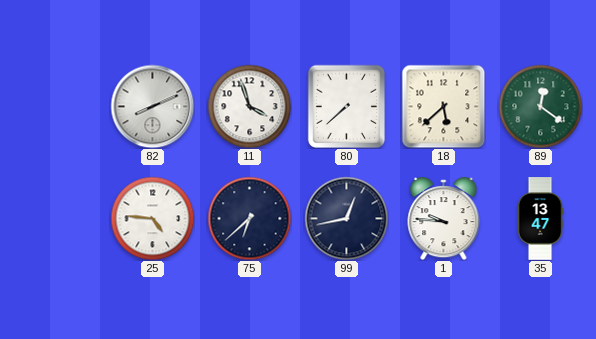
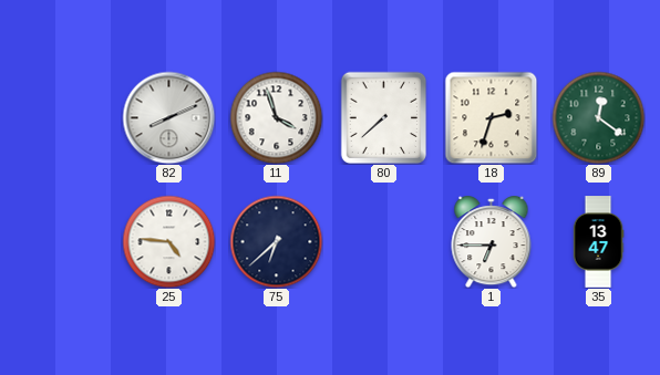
18: 5:38 -> 2:33
99: 12:43 -> none
1: 9:46 -> 6:45
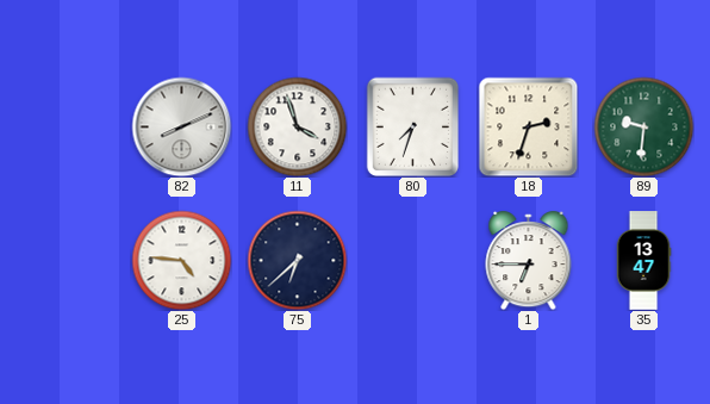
80: 7:38 -> 7:33
89: 12:21 -> 9:31
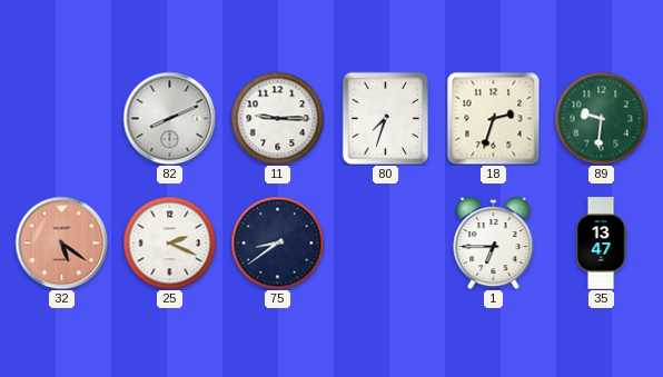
11: 3:57 -> 9:15
32: none -> 5:21
25: 4:46 -> 2:19
75: 6:38 -> 8:39
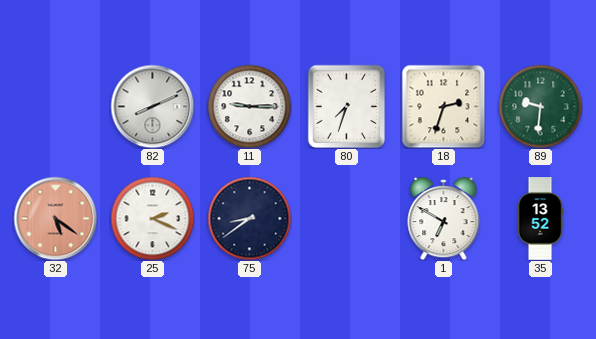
1: 6:45 -> 6:50
35: 13:47 -> 13:52
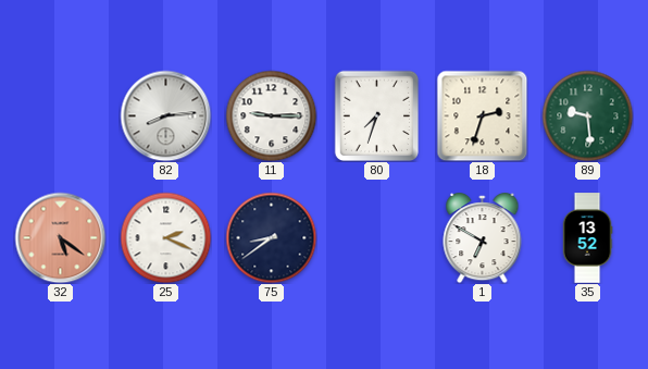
82: 8:11 -> 8:14
89: 9:31 -> 9:29
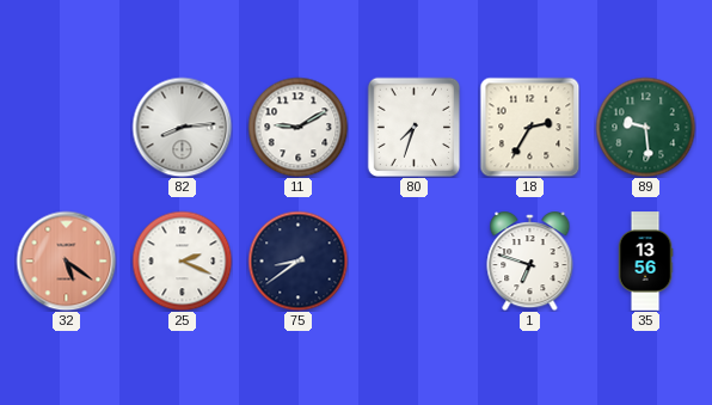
11: 9:15 -> 9:10
18: 2:33 -> 2:35
1: 6:50 -> 6:48
35: 13:52 -> 13:56
